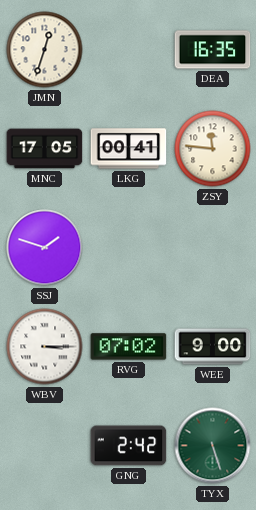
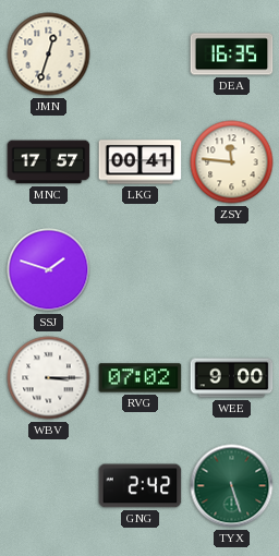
MNC: 17:05 -> 17:57
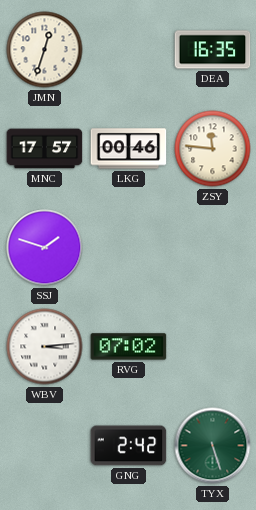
LKG: 00:41 -> 00:46
WBV: 3:15 -> 3:14
WEE: 9:00 -> none
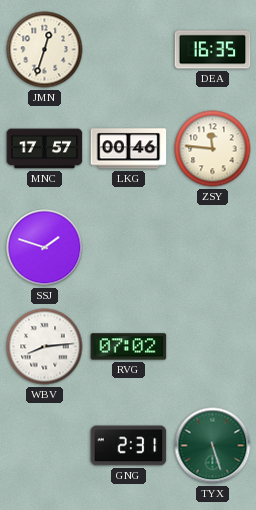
WBV: 3:14 -> 8:14
GNG: 2:42 -> 2:31
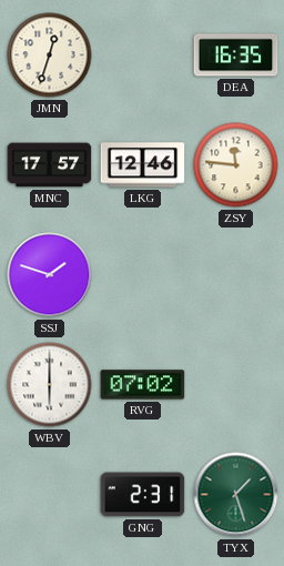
LKG: 00:46 -> 12:46
WBV: 8:14 -> 6:00
TYX: 5:27 -> 1:27
